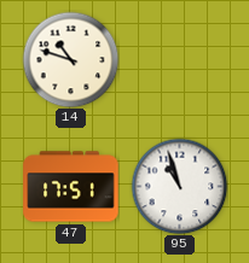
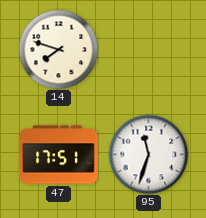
14: 10:48 -> 7:48
95: 10:57 -> 11:33
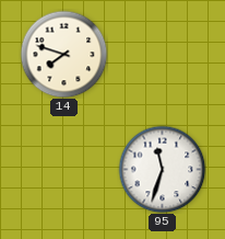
47: 17:51 -> none
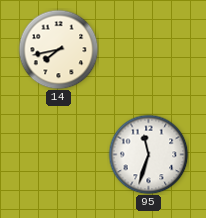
14: 7:48 -> 7:43
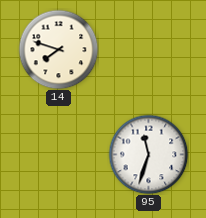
14: 7:43 -> 7:48
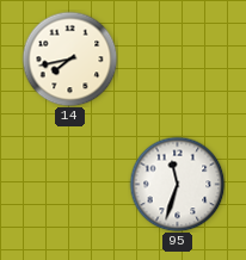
14: 7:48 -> 7:43
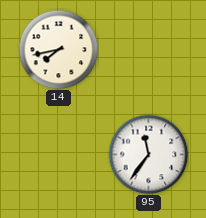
95: 11:33 -> 11:36
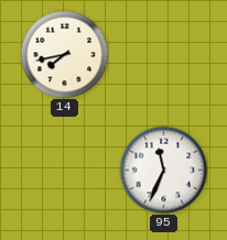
95: 11:36 -> 11:34
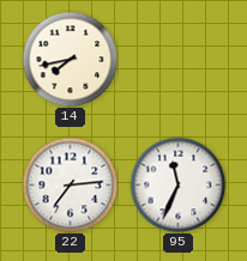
22: none -> 7:14
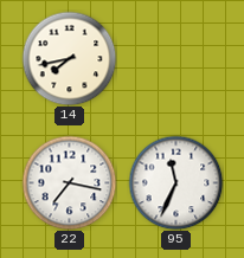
22: 7:14 -> 7:17
